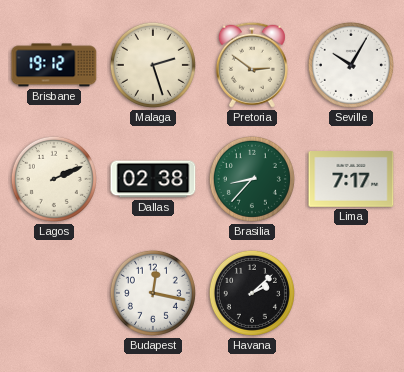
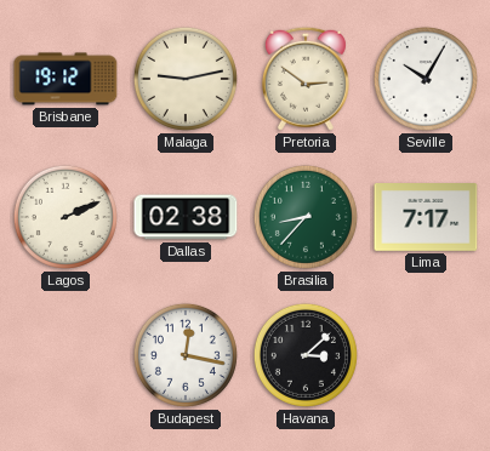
Malaga: 2:27 -> 9:13
Havana: 2:08 -> 3:08
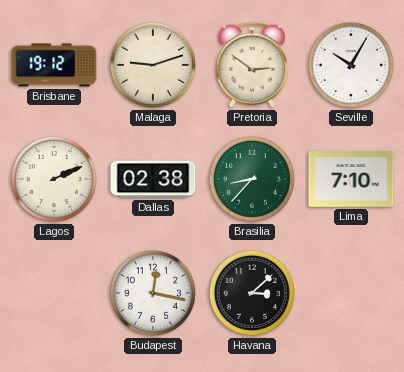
Malaga: 9:13 -> 9:12
Lima: 7:17 -> 7:10
